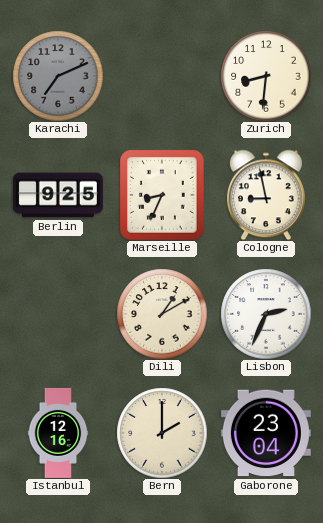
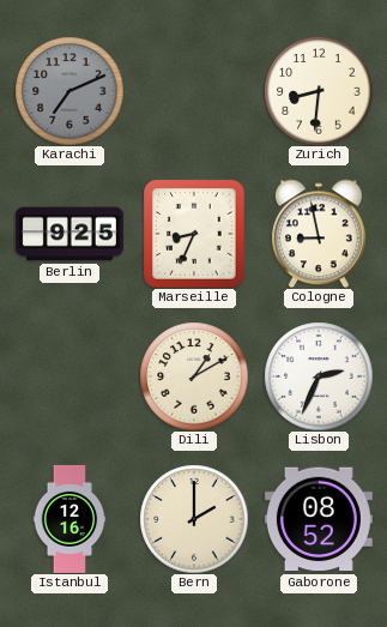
Gaborone: 23:04 -> 08:52
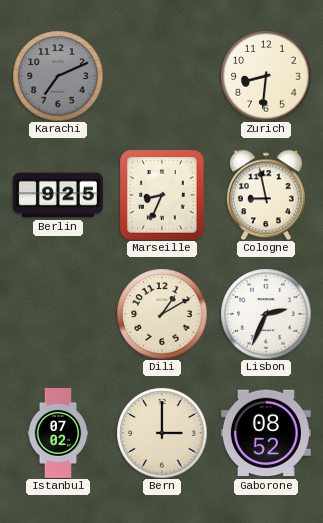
Istanbul: 12:16 -> 07:02
Bern: 2:00 -> 3:00
